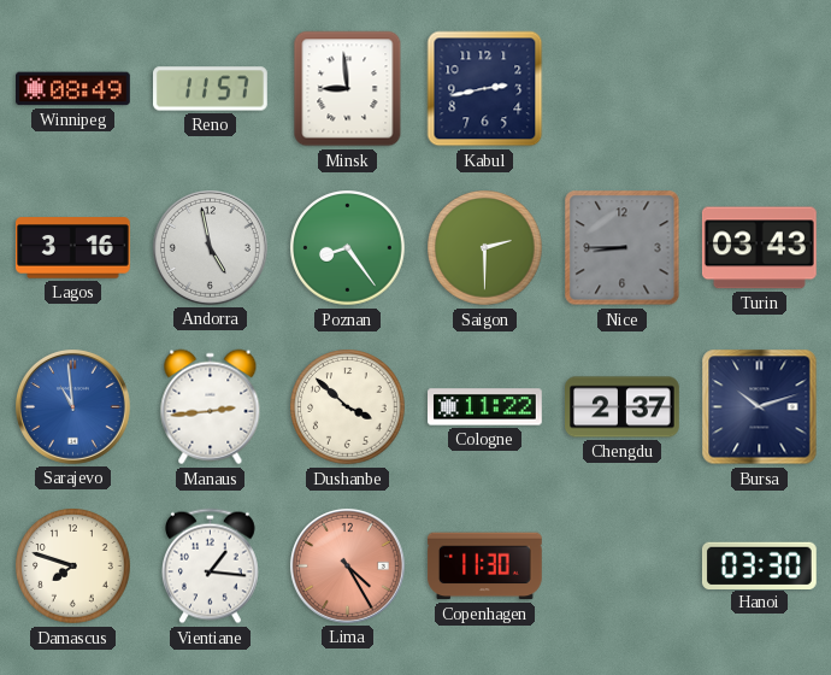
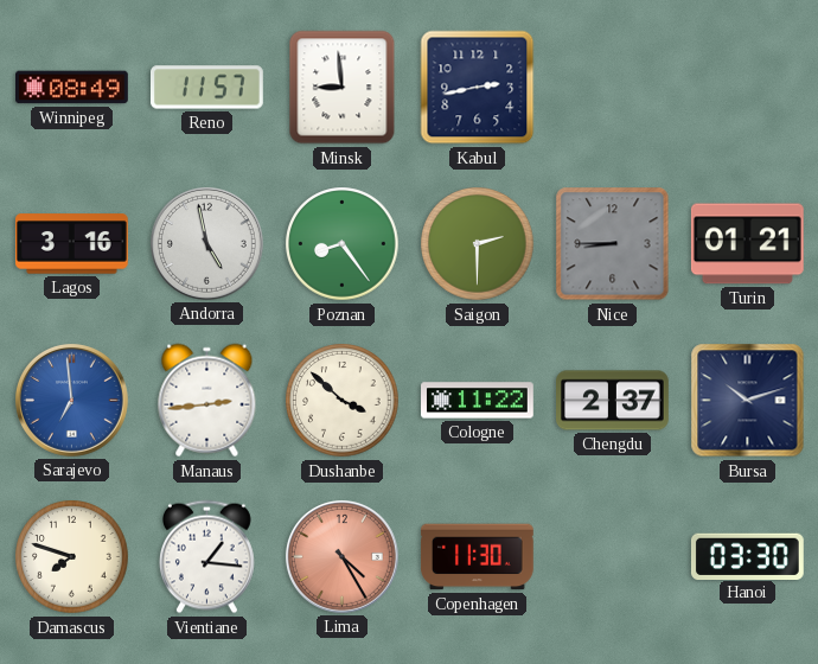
Turin: 03:43 -> 01:21
Sarajevo: 10:59 -> 6:59
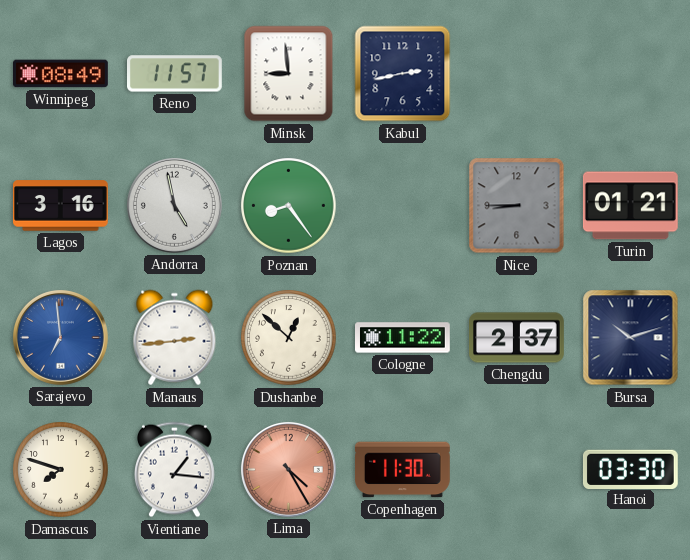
Saigon: 2:30 -> none
Dushanbe: 3:52 -> 12:52
